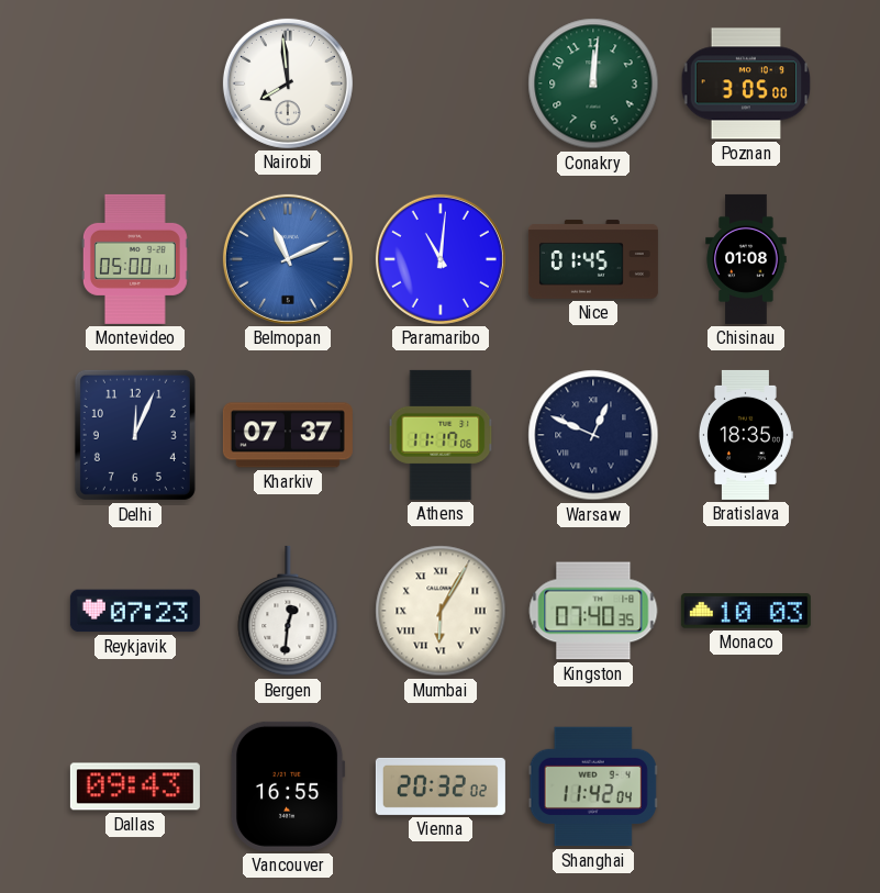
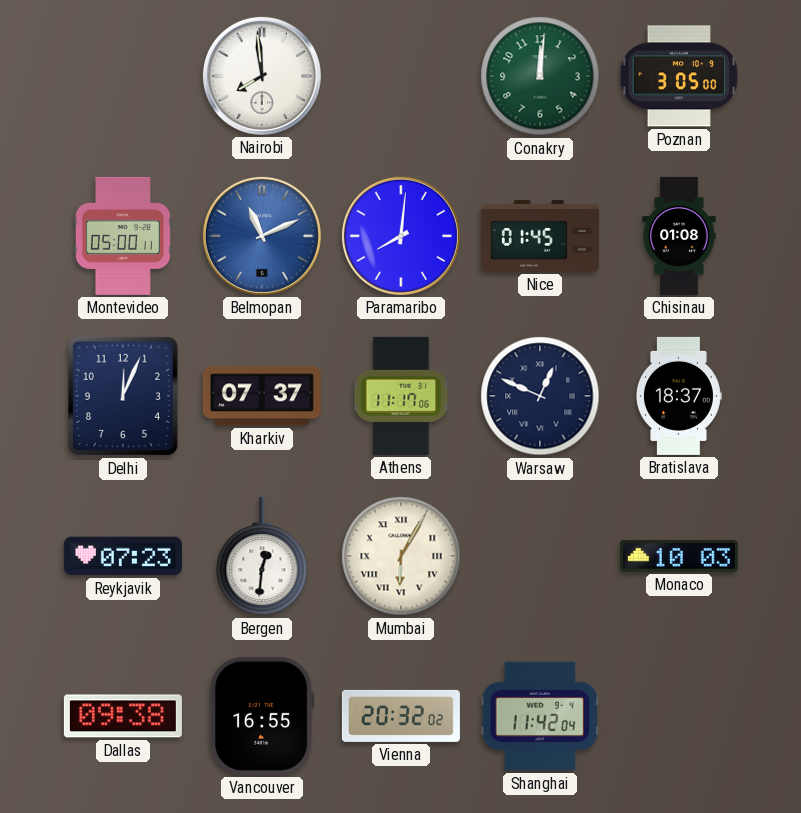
Paramaribo: 11:01 -> 8:01
Bratislava: 18:35 -> 18:37
Kingston: 07:40 -> none
Dallas: 09:43 -> 09:38
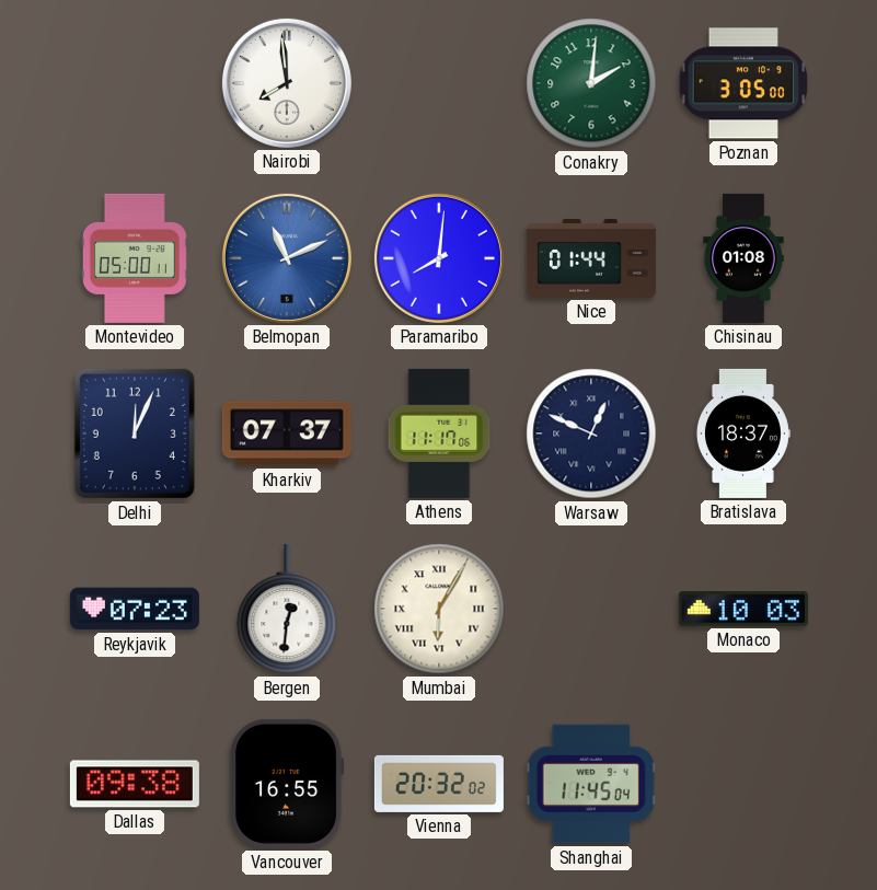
Conakry: 12:01 -> 2:01
Nice: 01:45 -> 01:44
Shanghai: 11:42 -> 11:45
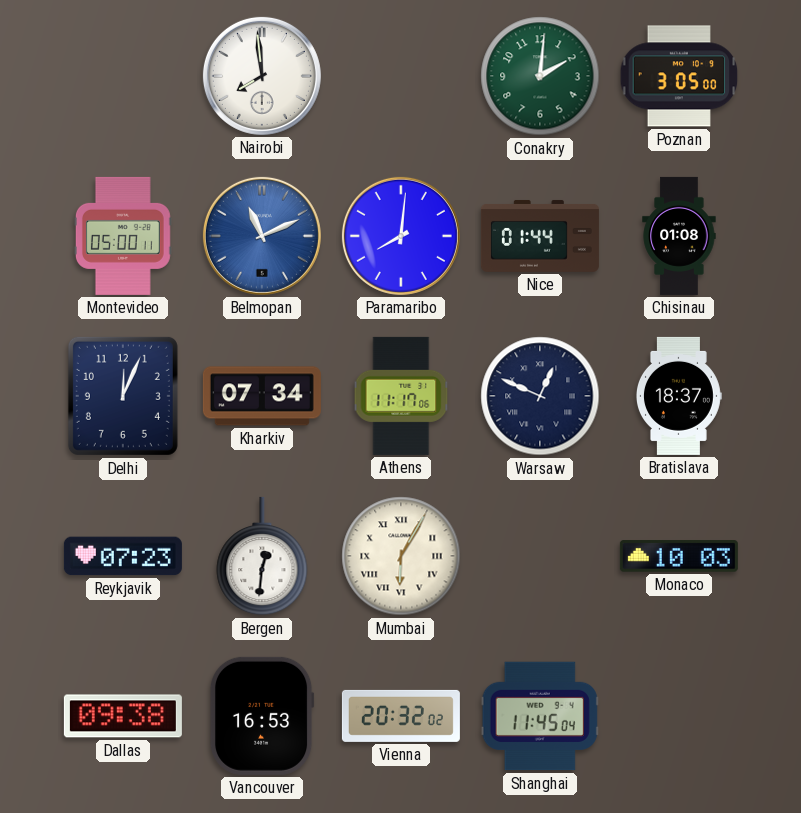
Kharkiv: 07:37 -> 07:34
Vancouver: 16:55 -> 16:53
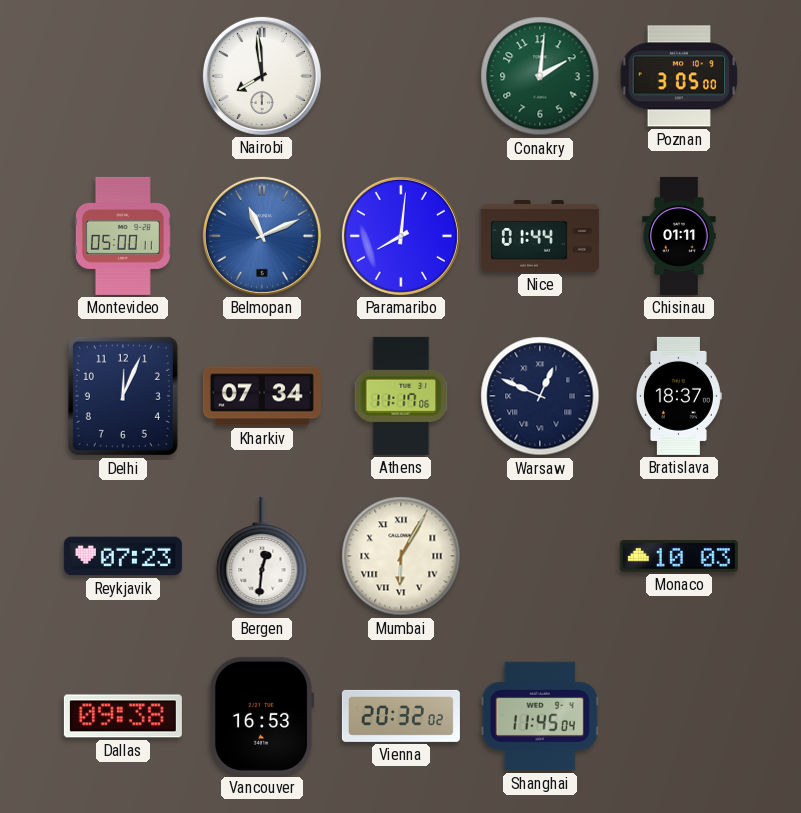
Chisinau: 01:08 -> 01:11
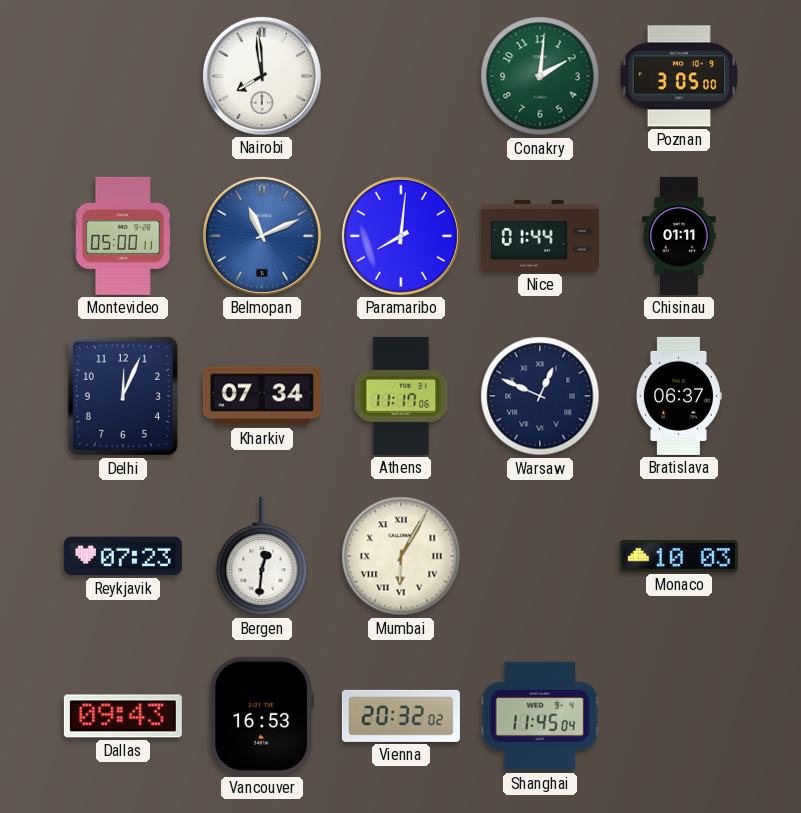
Bratislava: 18:37 -> 06:37
Dallas: 09:38 -> 09:43
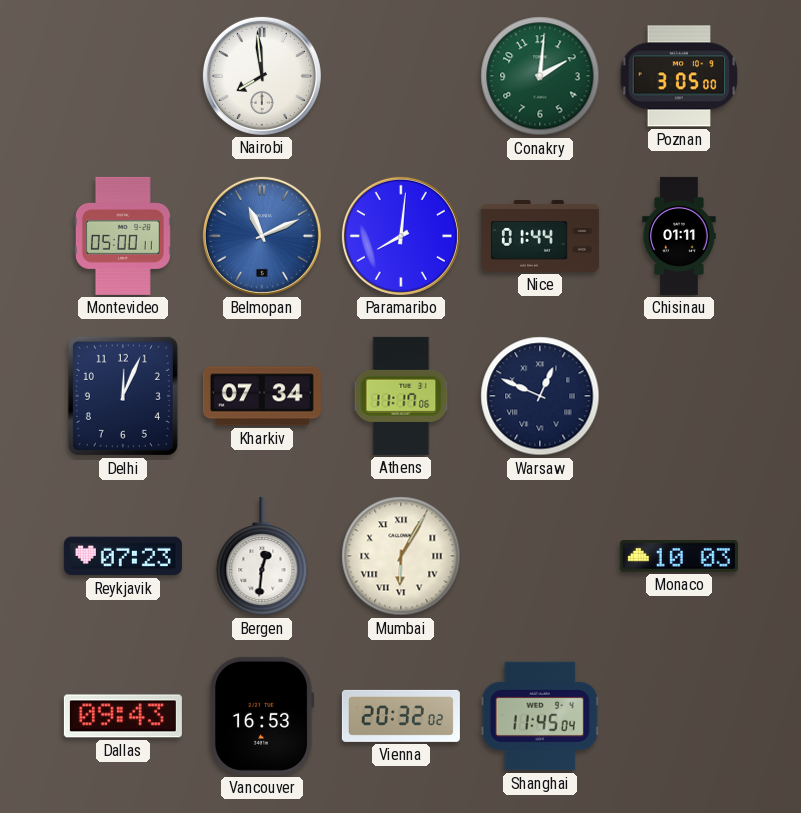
Bratislava: 06:37 -> none
